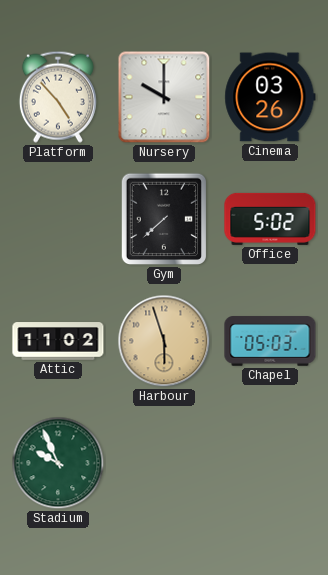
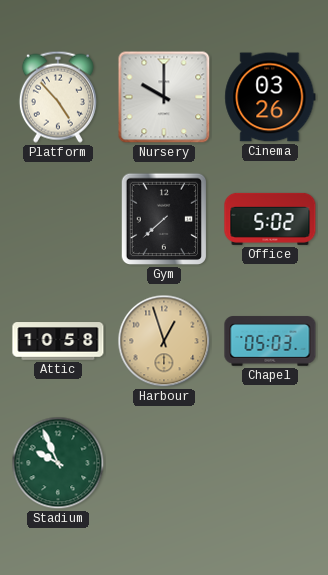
Attic: 11:02 -> 10:58
Harbour: 5:57 -> 12:57
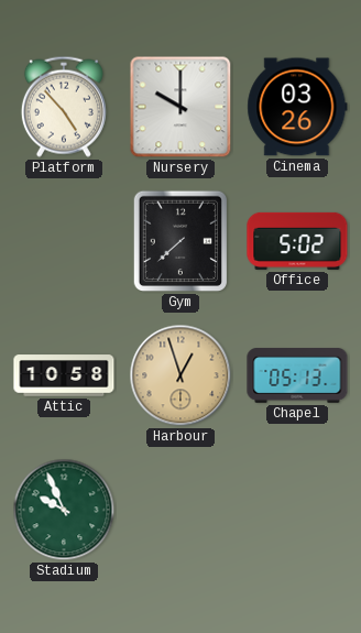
Chapel: 05:03 -> 05:13
